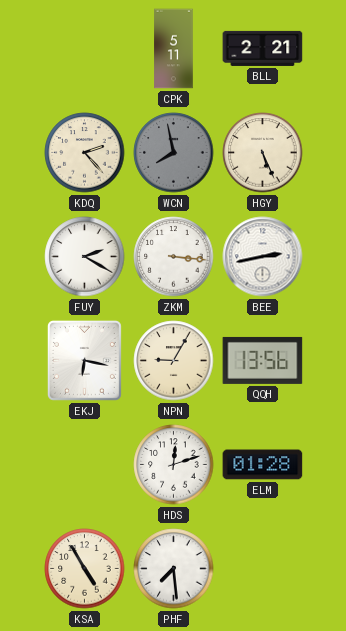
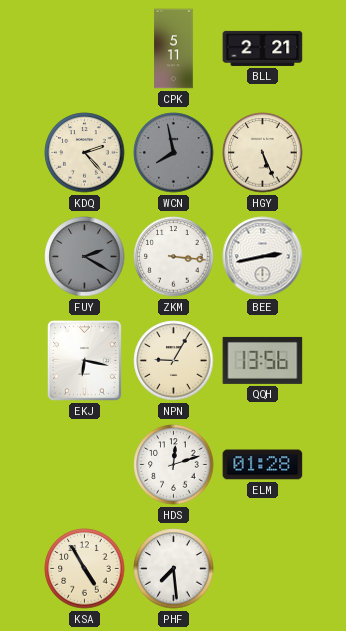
FUY dial: white -> grey
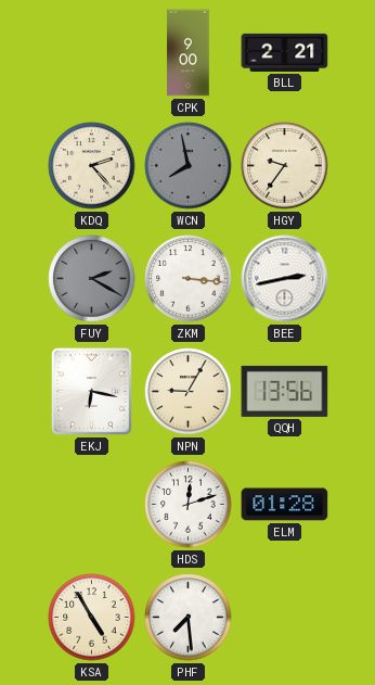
CPK: 5:11 -> 9:00
HGY: 5:26 -> 9:36
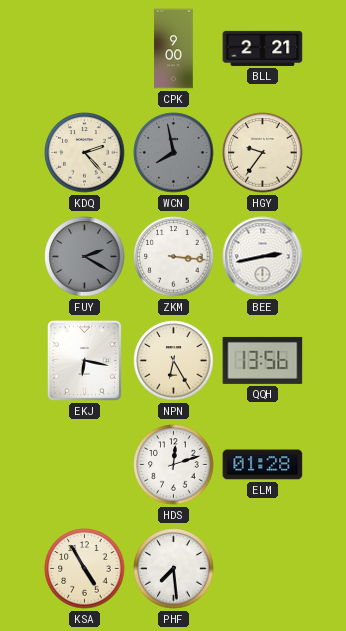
NPN: 9:05 -> 6:25
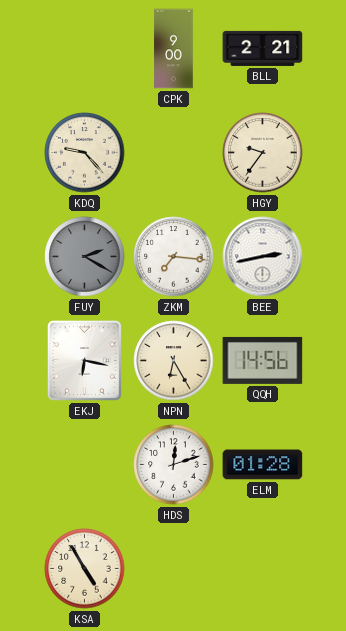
KDQ: 2:23 -> 9:23
WCN: 7:58 -> none
ZKM: 3:16 -> 7:16
QQH: 13:56 -> 14:56
PHF: 7:29 -> none
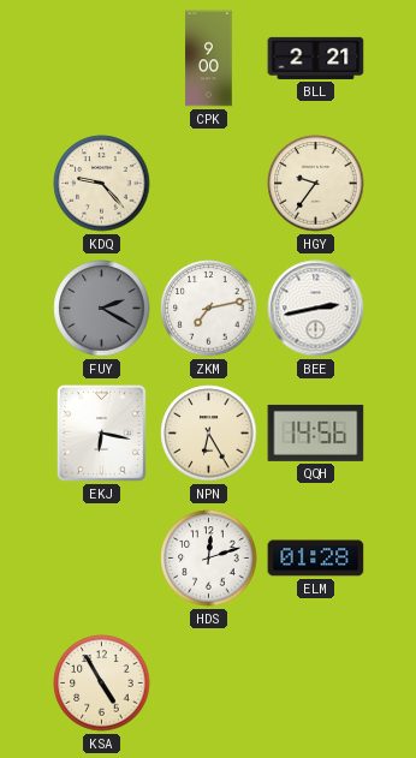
ZKM: 7:16 -> 7:13
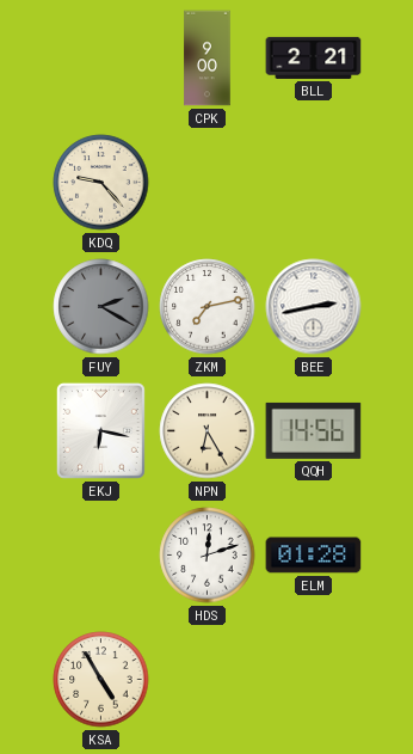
HGY: 9:36 -> none
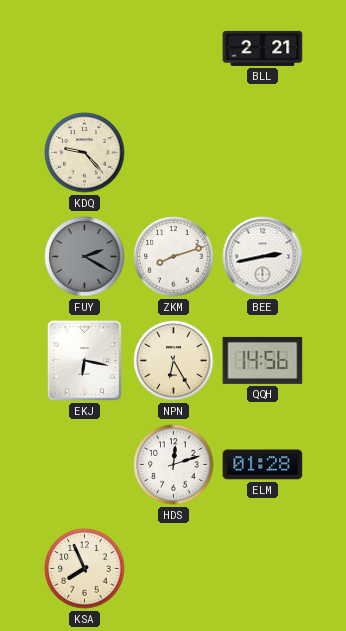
CPK: 9:00 -> none
ZKM: 7:13 -> 8:12
KSA: 4:55 -> 7:56
